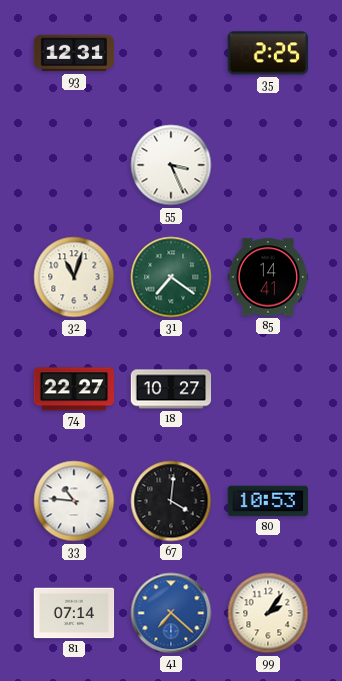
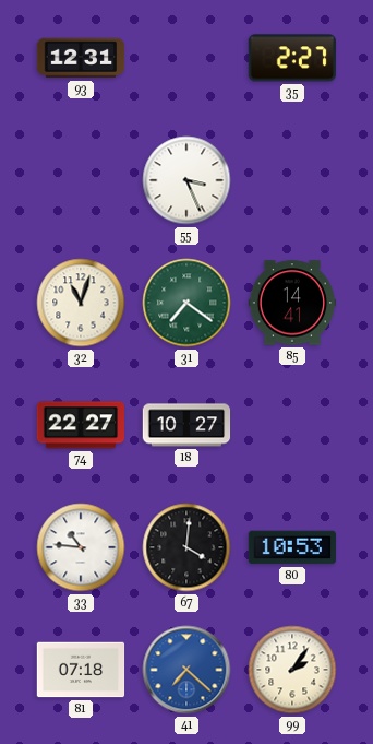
35: 2:25 -> 2:27
81: 07:14 -> 07:18
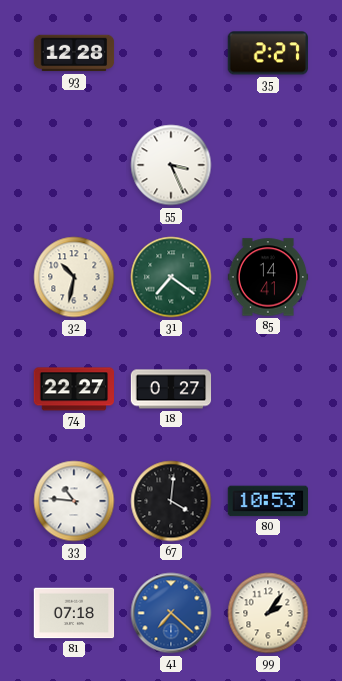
93: 12:31 -> 12:28
32: 11:03 -> 10:32
18: 10:27 -> 0:27
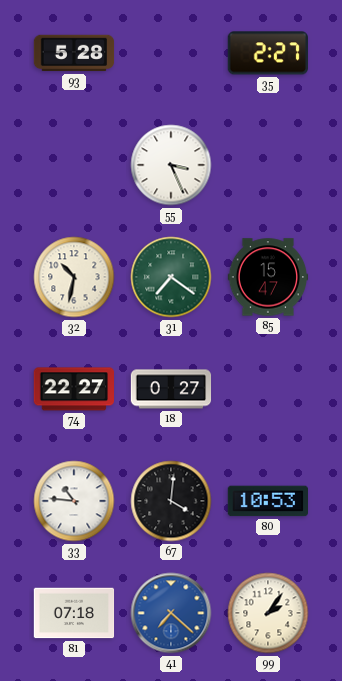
93: 12:28 -> 5:28
85: 14:41 -> 15:47
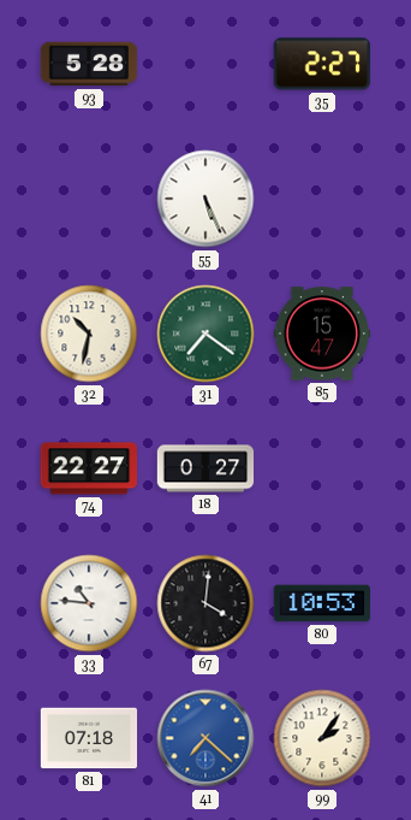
55: 3:26 -> 5:26
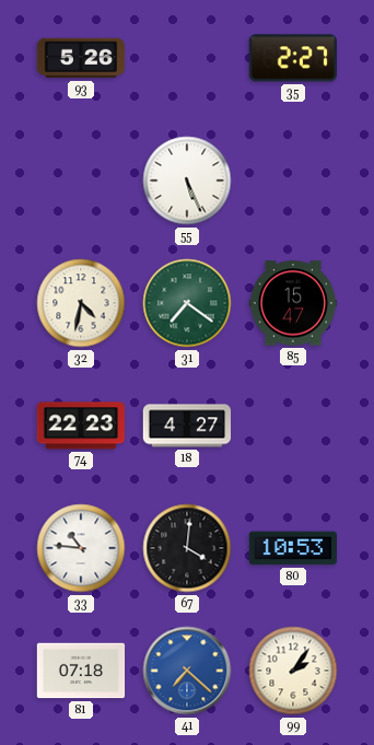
93: 5:28 -> 5:26
32: 10:32 -> 4:32
74: 22:27 -> 22:23
18: 0:27 -> 4:27
